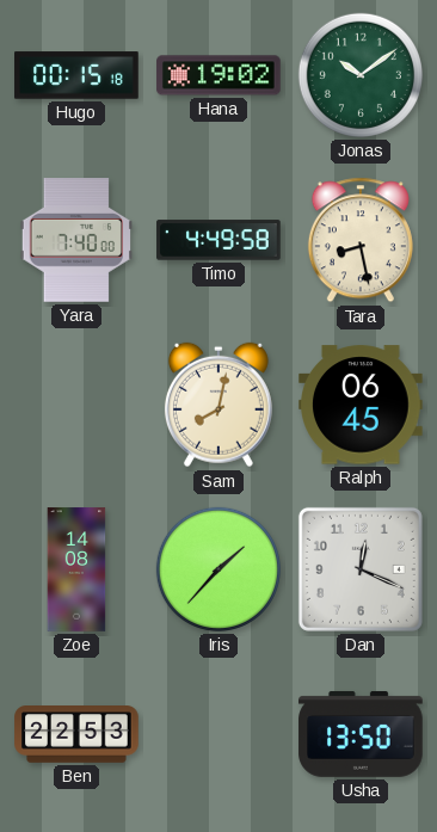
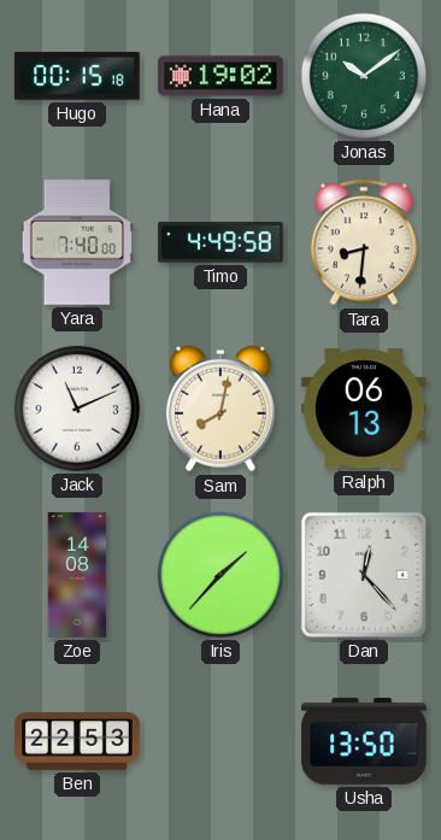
Tara: 8:28 -> 8:31
Jack: none -> 11:11
Ralph: 06:45 -> 06:13
Dan: 12:19 -> 12:23
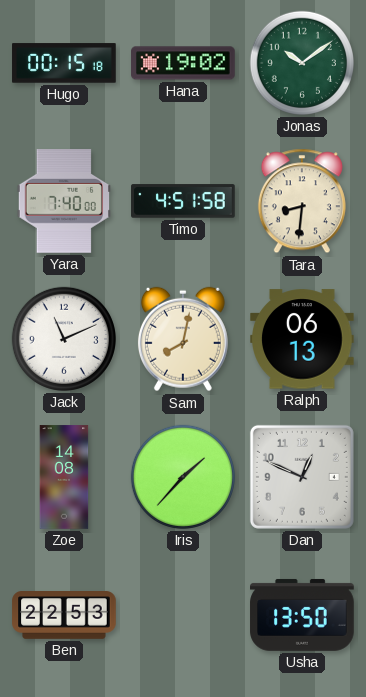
Timo: 4:49 -> 4:51
Dan: 12:23 -> 12:49
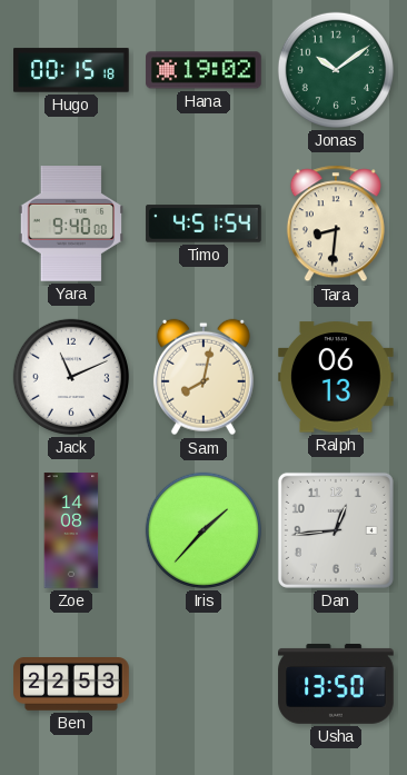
Yara: 7:40 -> 9:40
Timo: 4:51:58 -> 4:51:54
Dan: 12:49 -> 12:44
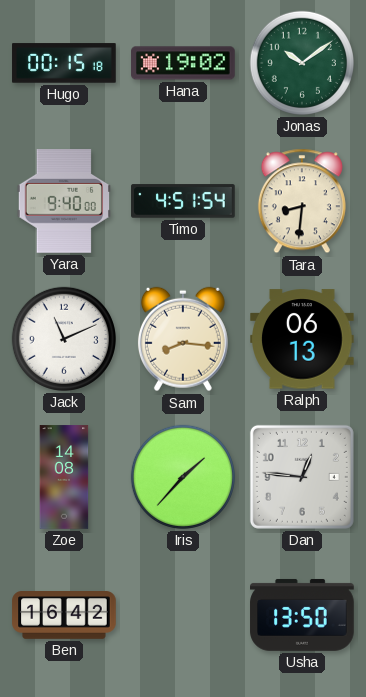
Sam: 8:02 -> 8:16
Dan: 12:44 -> 12:46
Ben: 22:53 -> 16:42
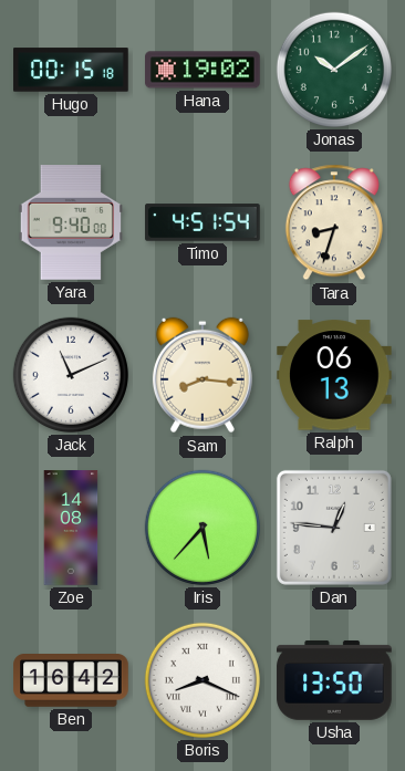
Tara: 8:31 -> 8:33
Iris: 1:37 -> 5:37
Boris: none -> 8:19
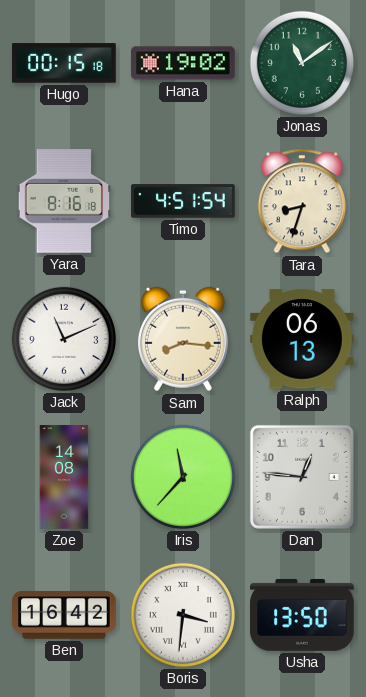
Jonas: 10:09 -> 11:09
Yara: 9:40 -> 8:16
Iris: 5:37 -> 11:37
Boris: 8:19 -> 3:31
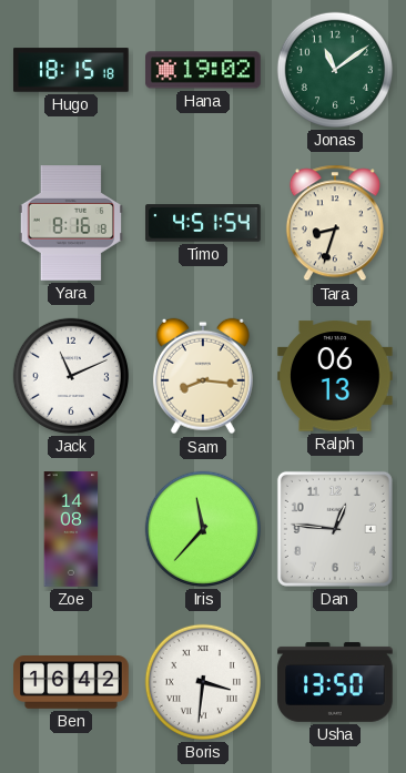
Hugo: 00:15 -> 18:15
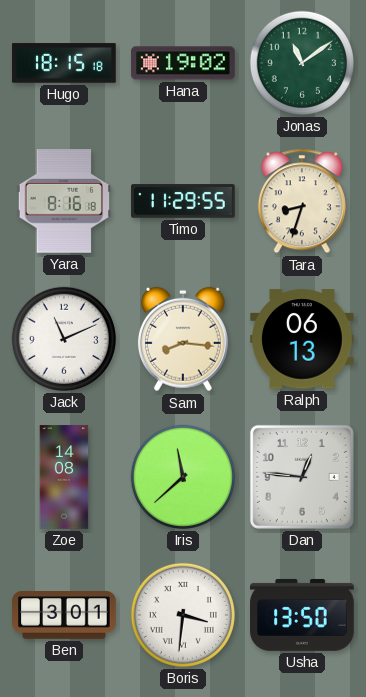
Timo: 4:51 -> 11:29
Iris: 11:37 -> 11:38
Ben: 16:42 -> 3:01
